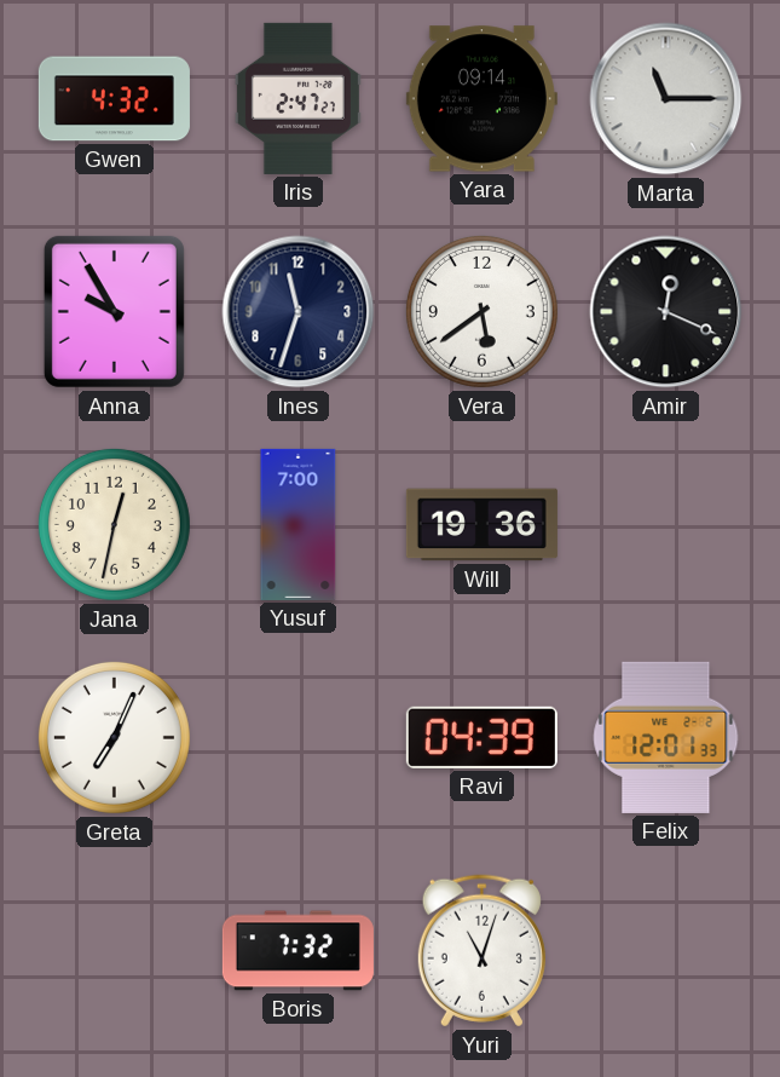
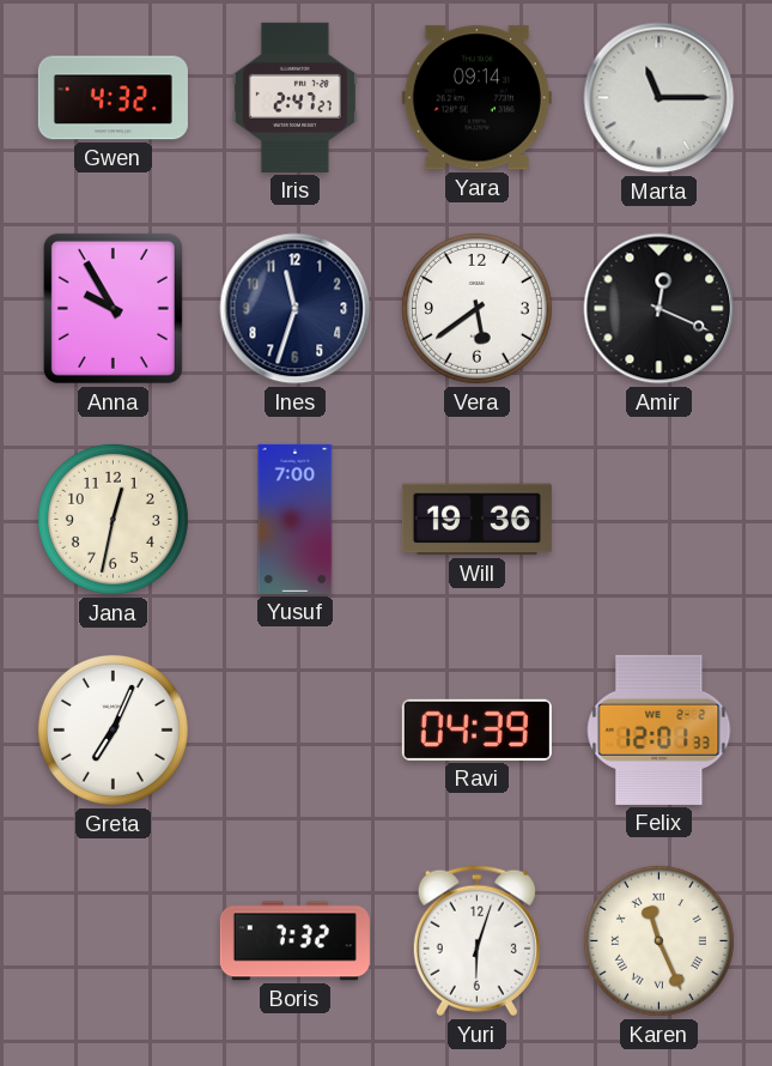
Yuri: 11:03 -> 6:03
Karen: none -> 11:26
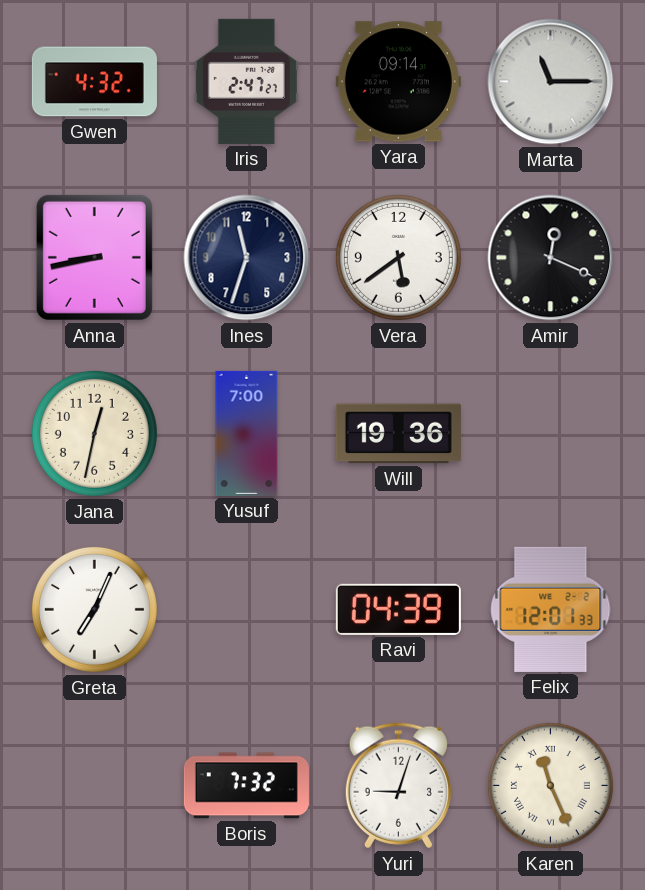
Anna: 9:55 -> 8:43
Yuri: 6:03 -> 9:03
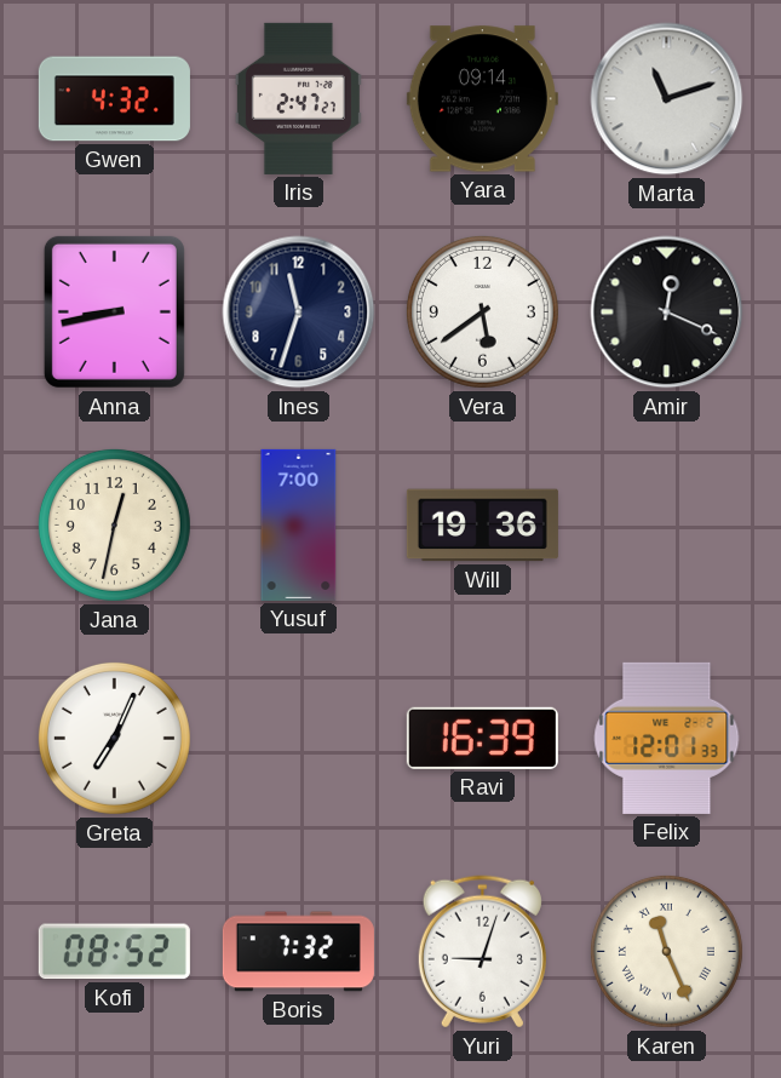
Marta: 11:15 -> 11:12
Ravi: 04:39 -> 16:39
Kofi: none -> 08:52
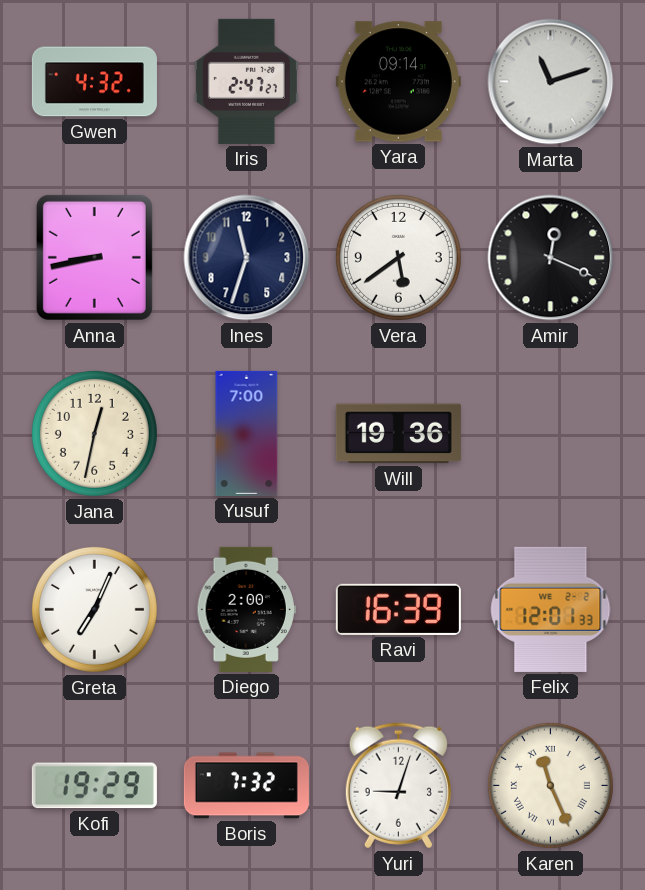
Diego: none -> 2:00
Kofi: 08:52 -> 19:29
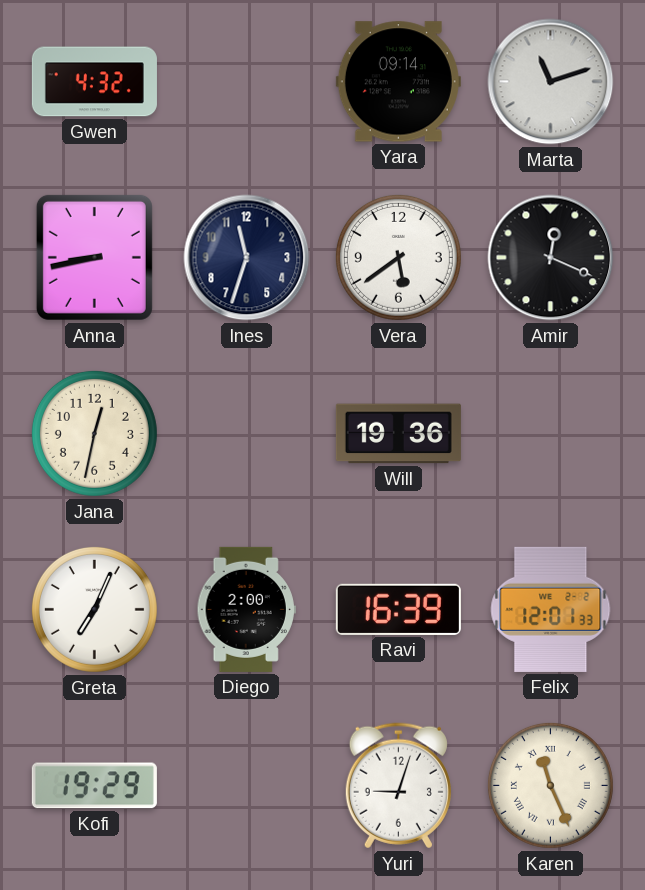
Iris: 2:47 -> none
Yusuf: 7:00 -> none
Boris: 7:32 -> none
